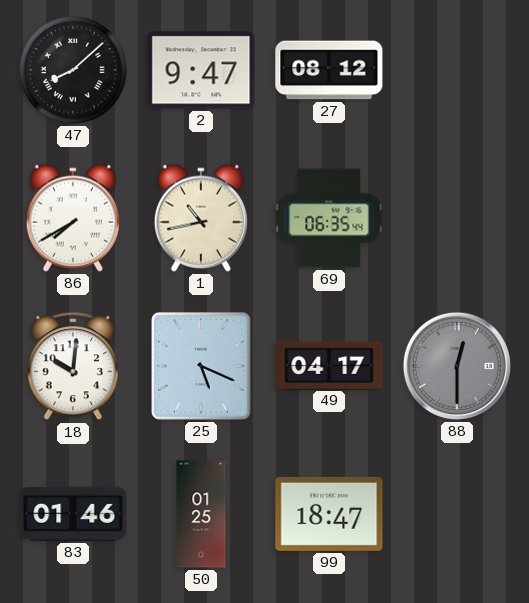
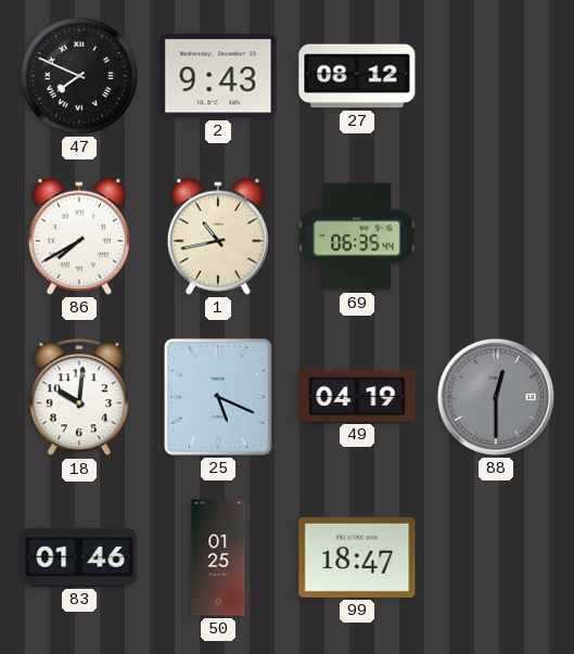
47: 8:08 -> 7:49
2: 9:47 -> 9:43
49: 04:17 -> 04:19
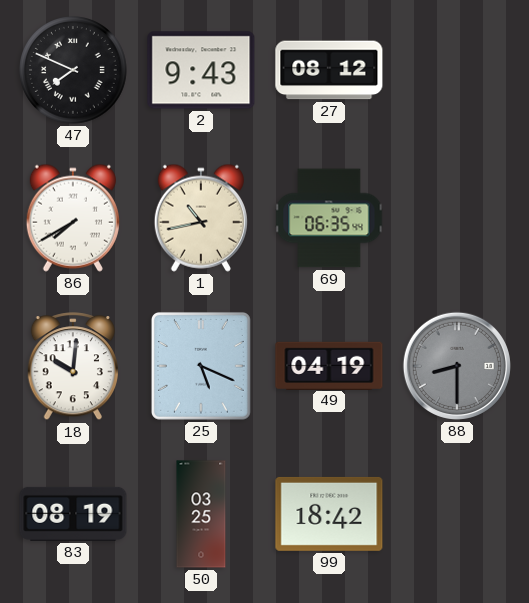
88: 12:30 -> 8:30
83: 01:46 -> 08:19
50: 01:25 -> 03:25
99: 18:47 -> 18:42
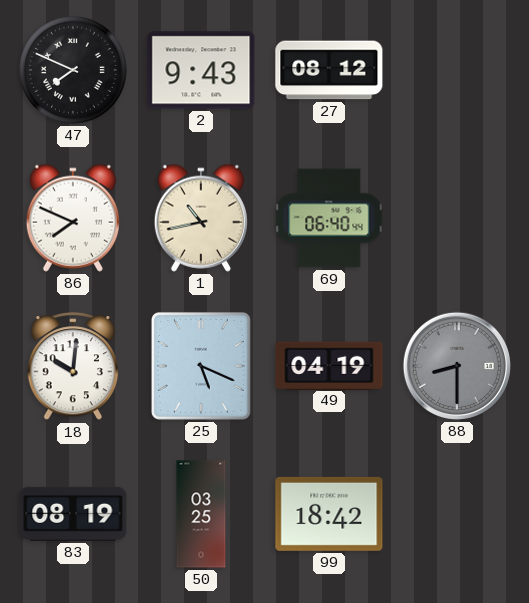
86: 7:40 -> 7:49
69: 06:35 -> 06:40
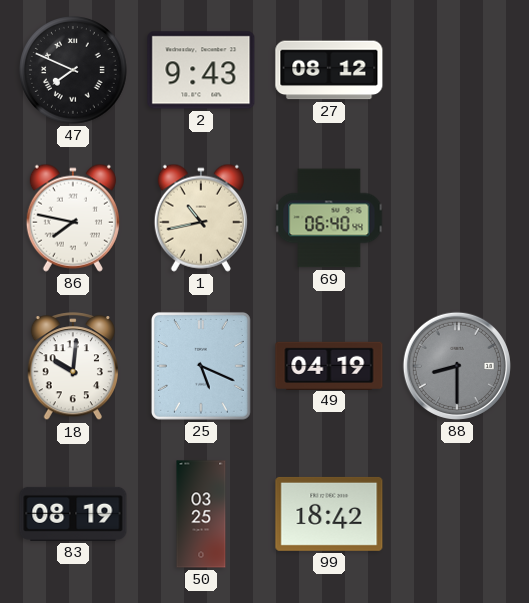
86: 7:49 -> 7:47
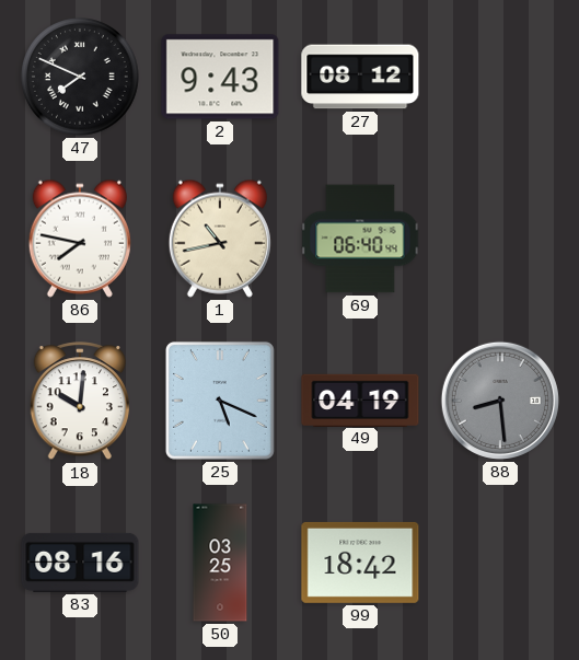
88: 8:30 -> 8:29
83: 08:19 -> 08:16
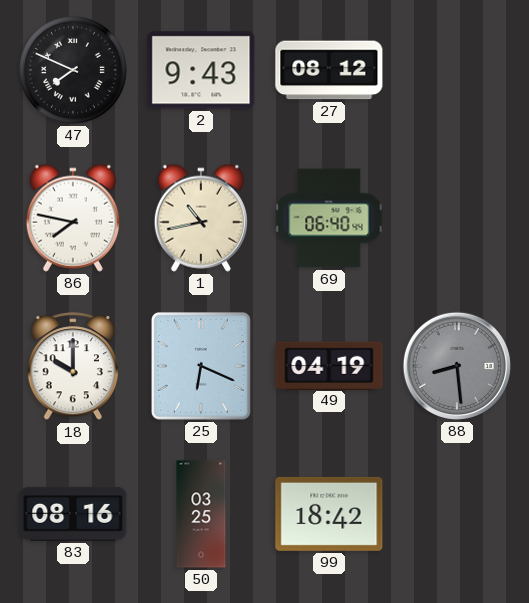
18: 10:01 -> 10:00
25: 5:19 -> 6:19
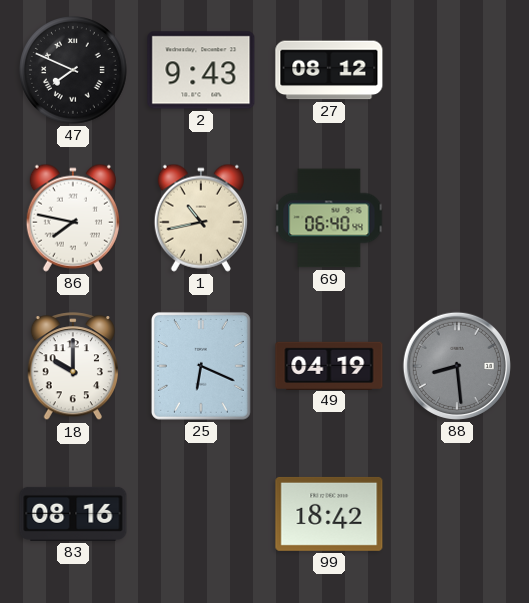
50: 03:25 -> none
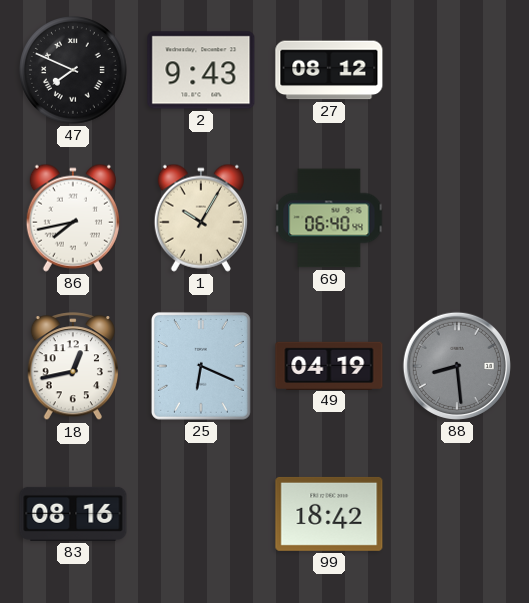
86: 7:47 -> 7:43
1: 10:43 -> 10:05
18: 10:00 -> 12:43
